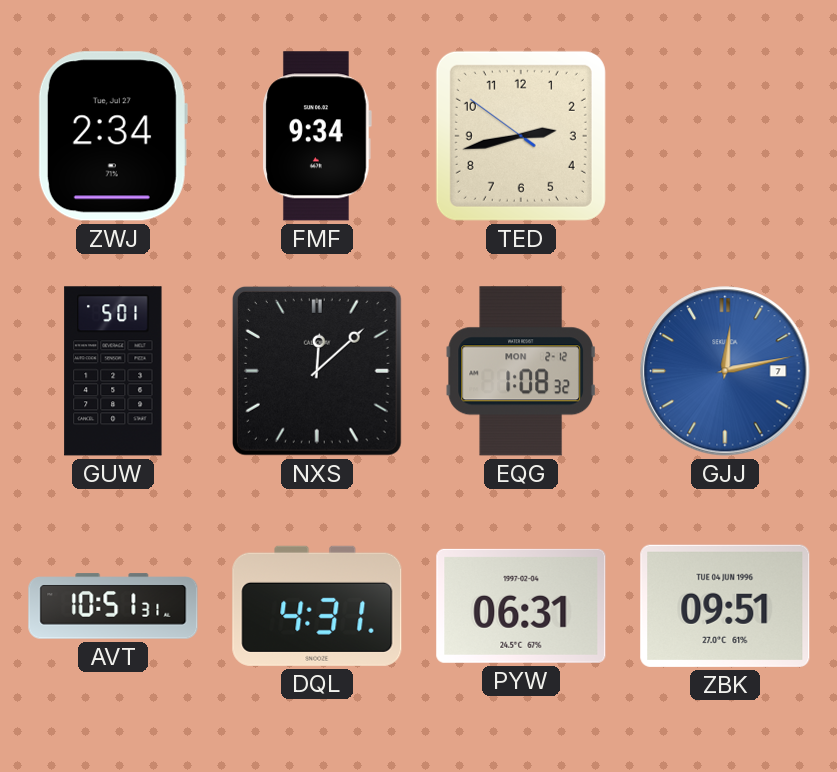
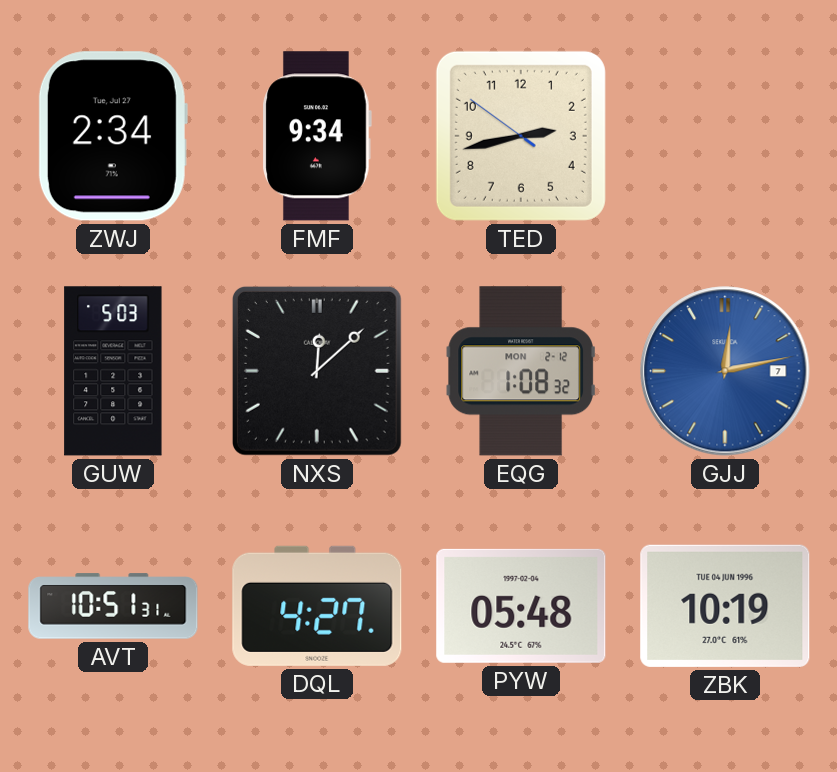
GUW: 5:01 -> 5:03
DQL: 4:31 -> 4:27
PYW: 06:31 -> 05:48
ZBK: 09:51 -> 10:19
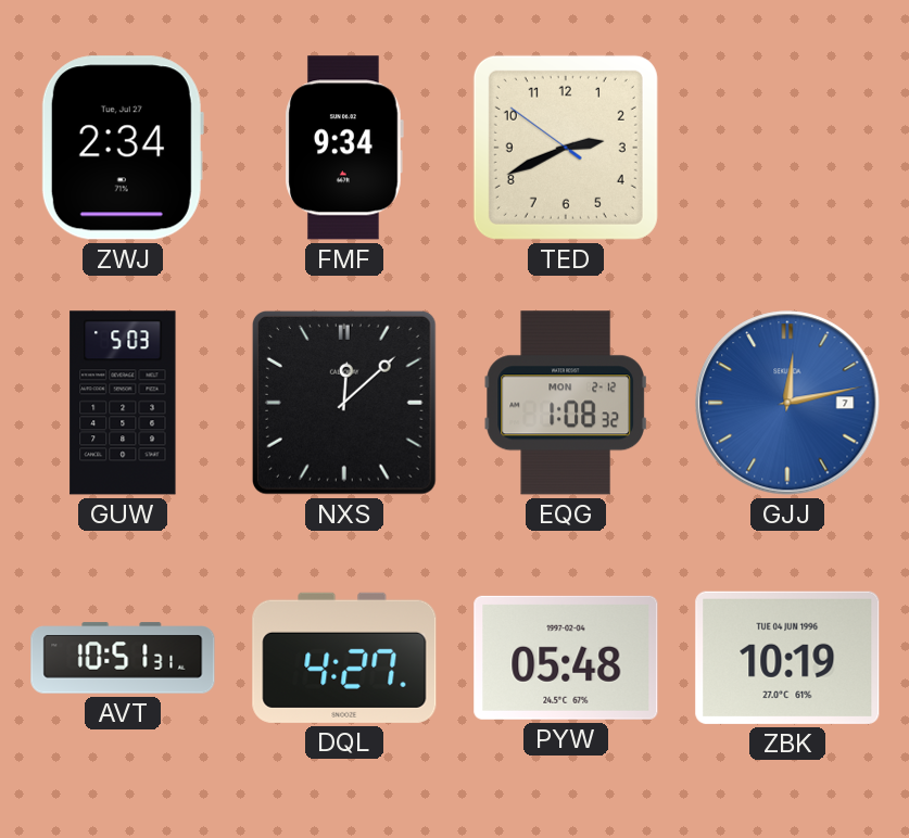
TED: 2:42 -> 2:40
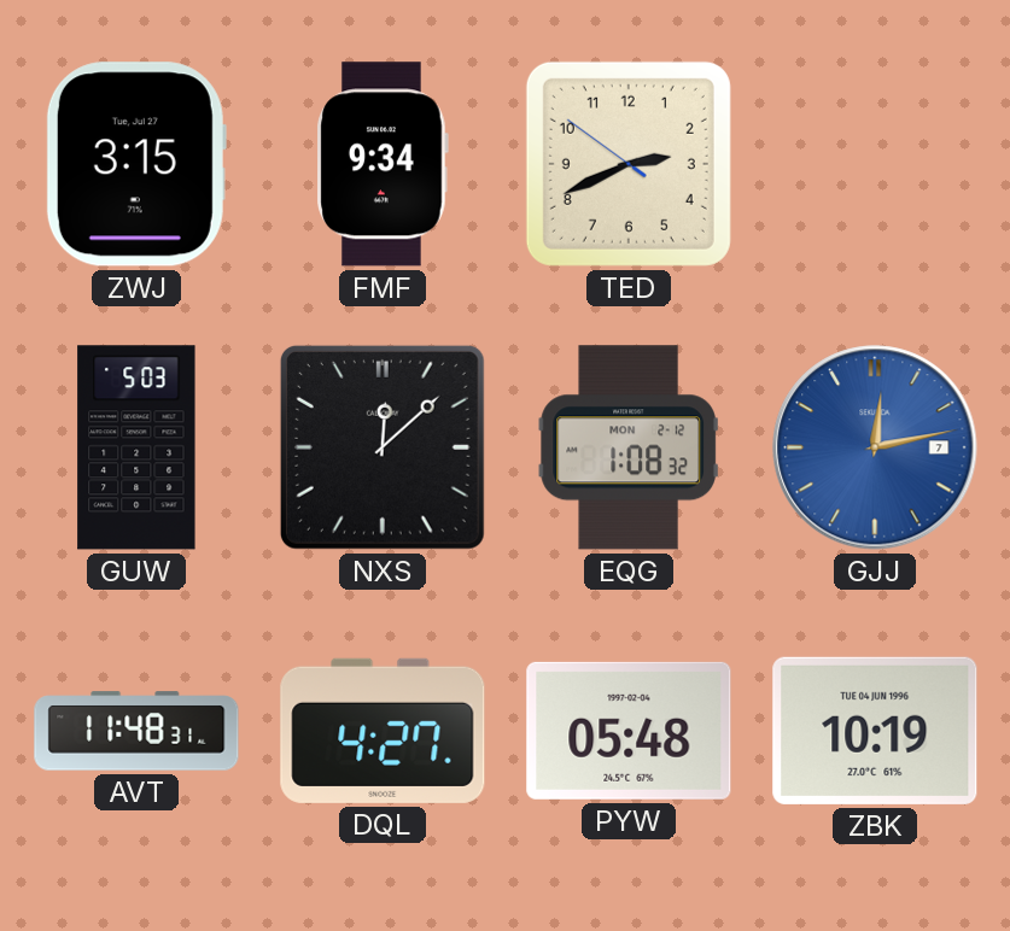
ZWJ: 2:34 -> 3:15
AVT: 10:51 -> 11:48
